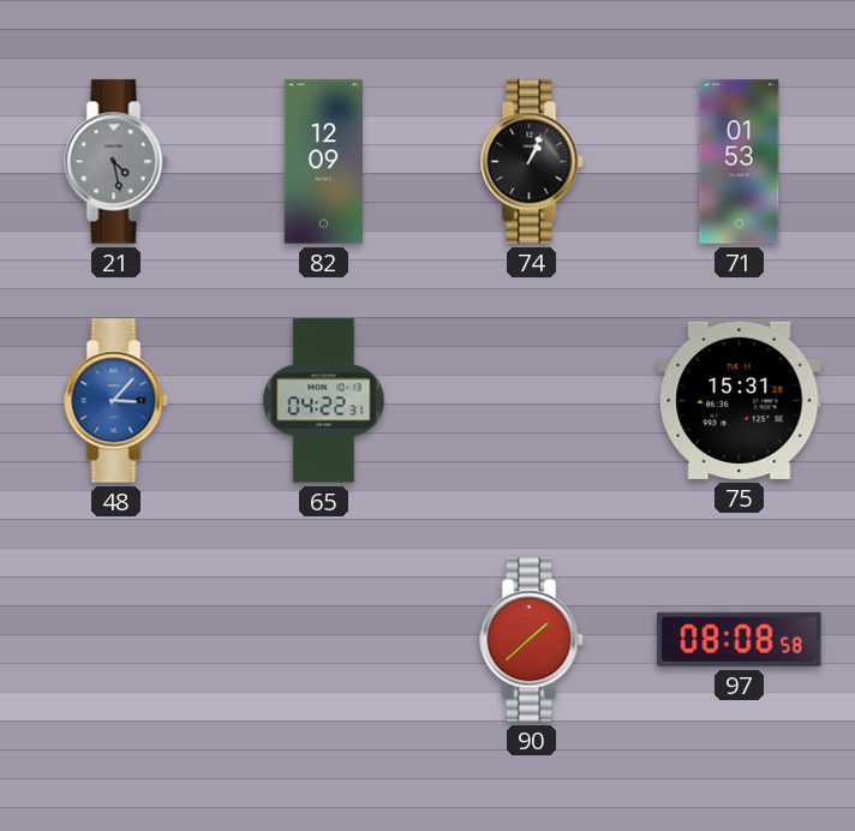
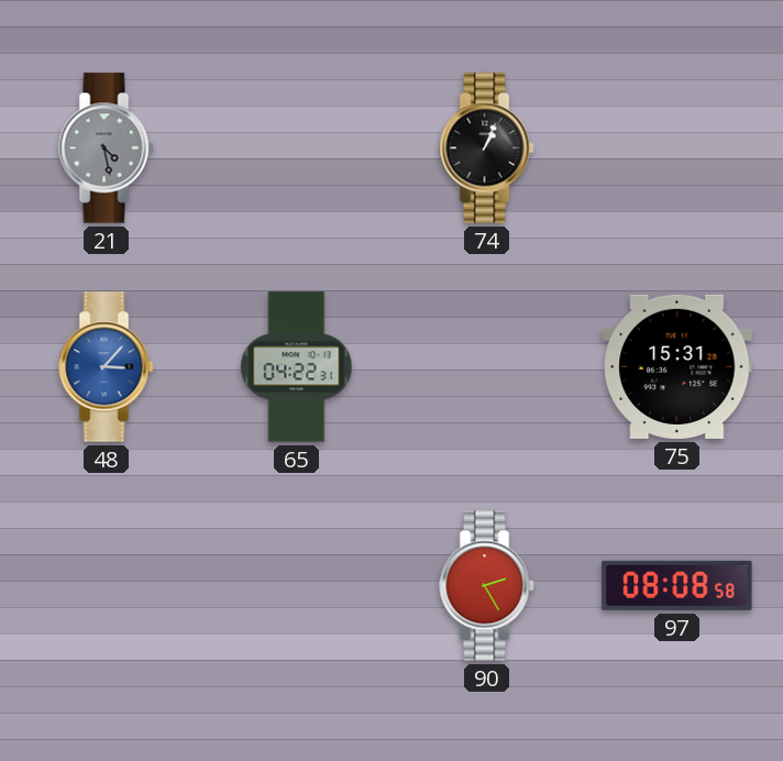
82: 12:09 -> none
71: 01:53 -> none
90: 1:38 -> 2:25
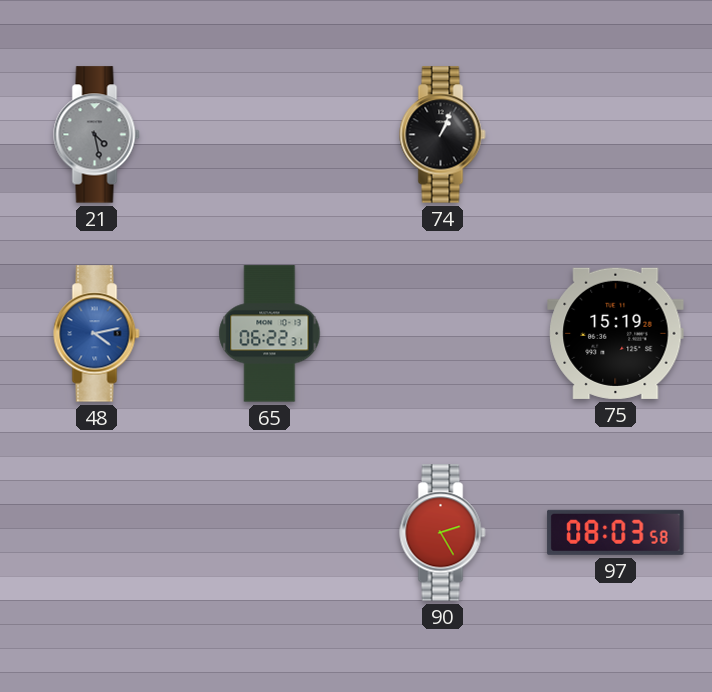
48: 3:07 -> 4:13
65: 04:22 -> 06:22
75: 15:31 -> 15:19
97: 08:08 -> 08:03
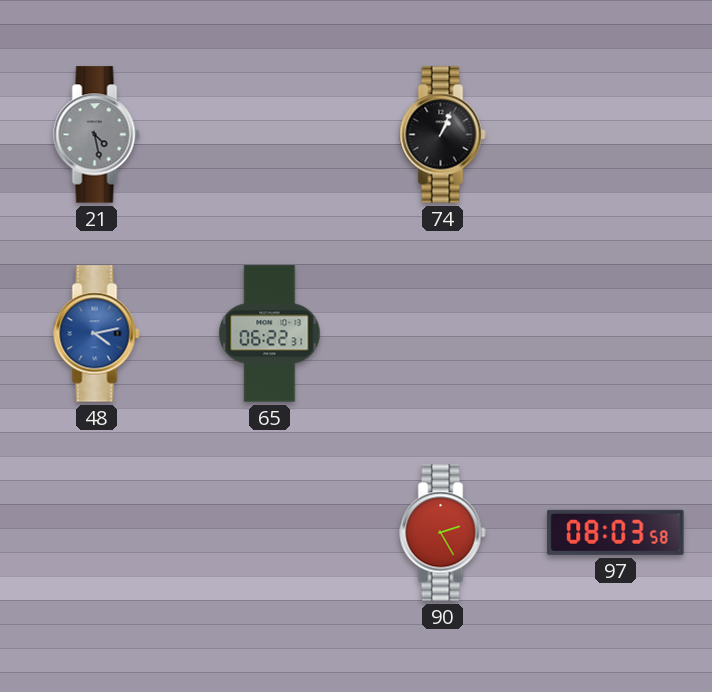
75: 15:19 -> none
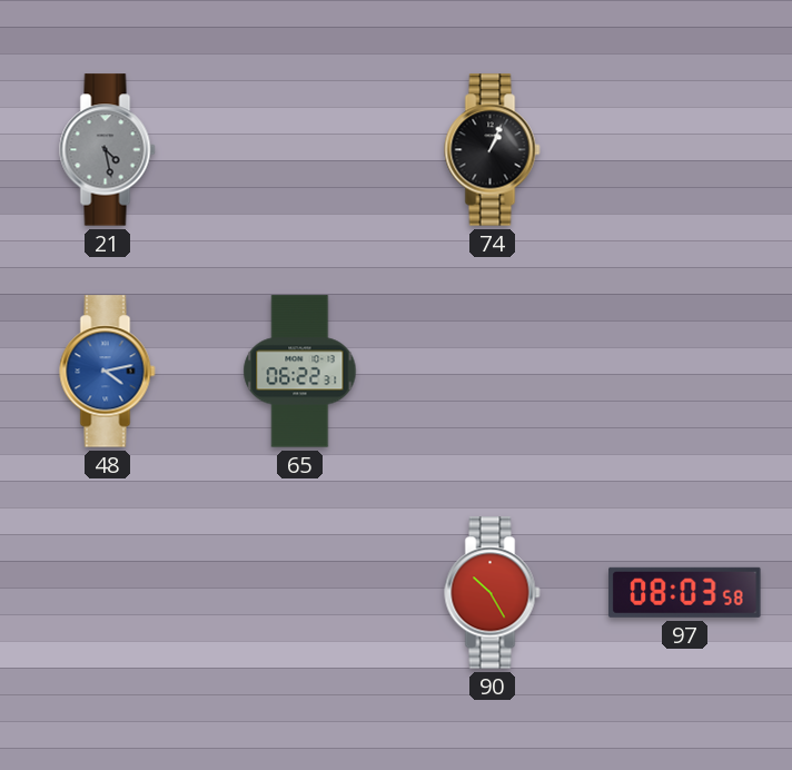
90: 2:25 -> 10:25
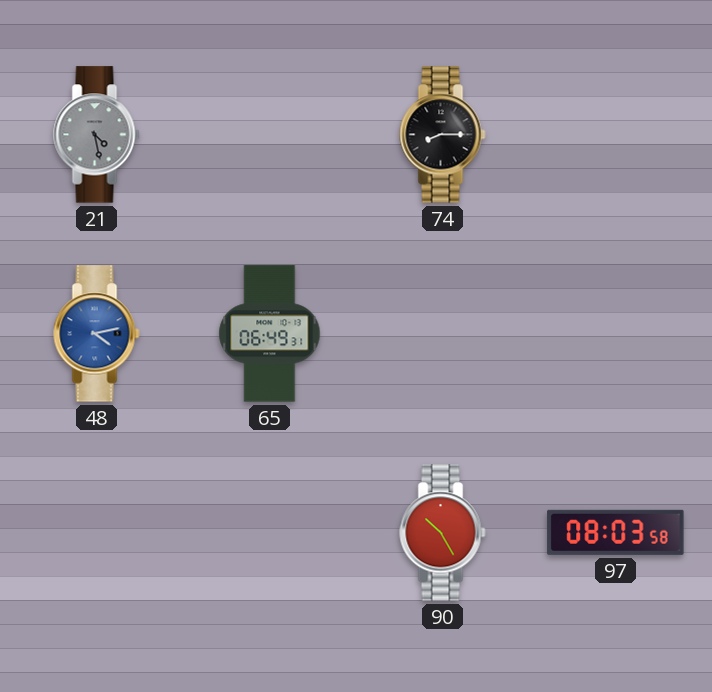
74: 1:04 -> 8:15
65: 06:22 -> 06:49
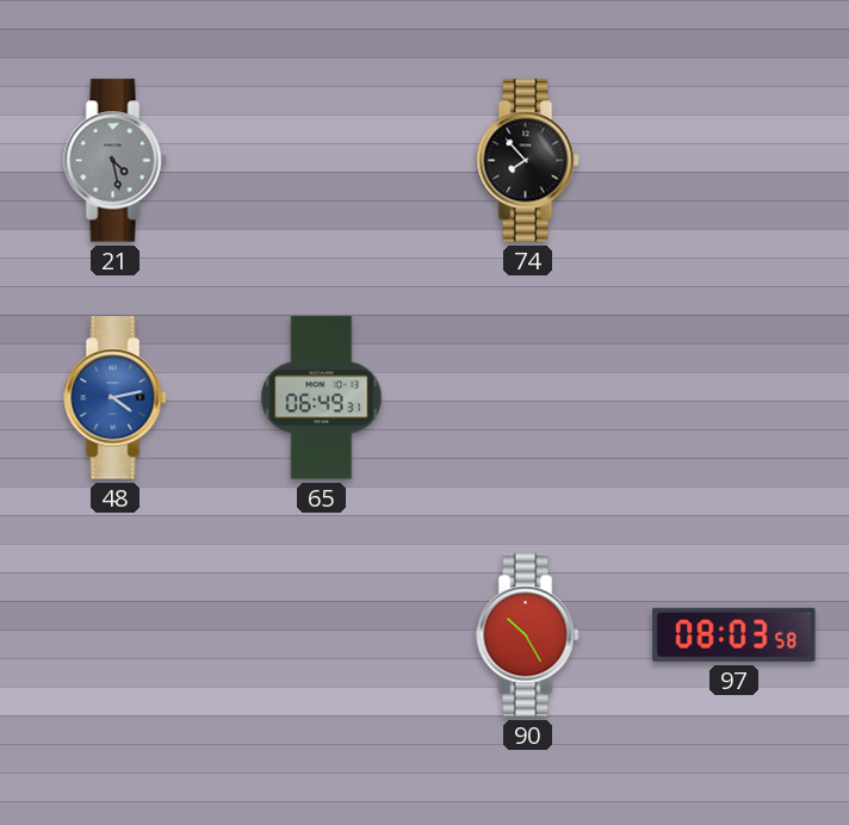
74: 8:15 -> 7:53
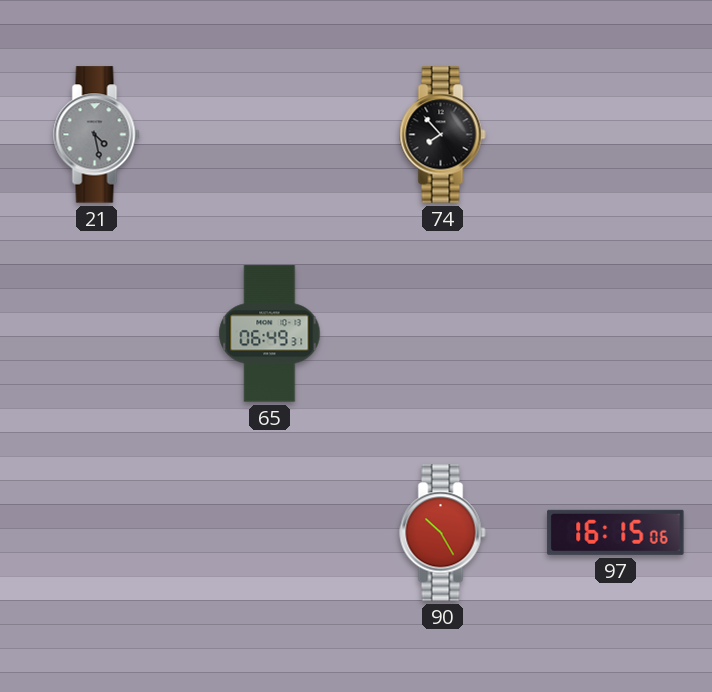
48: 4:13 -> none
97: 08:03 -> 16:15
